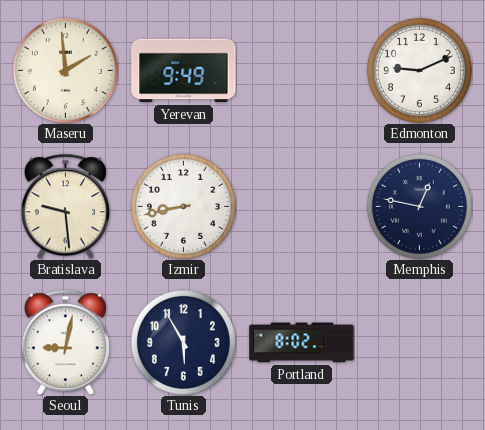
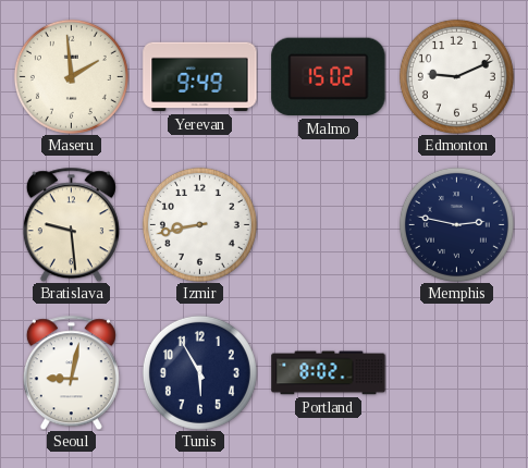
Malmo: none -> 15:02
Memphis: 12:47 -> 2:47
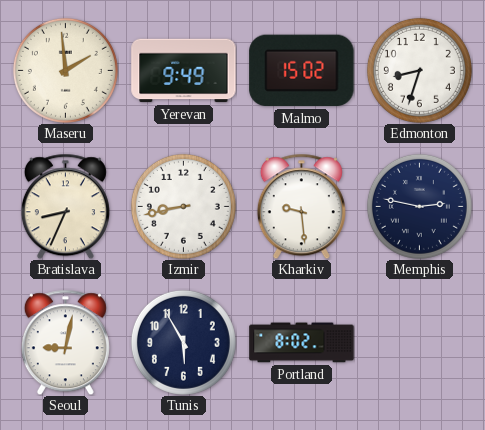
Edmonton: 9:11 -> 8:33
Bratislava: 9:29 -> 8:34
Kharkiv: none -> 9:29
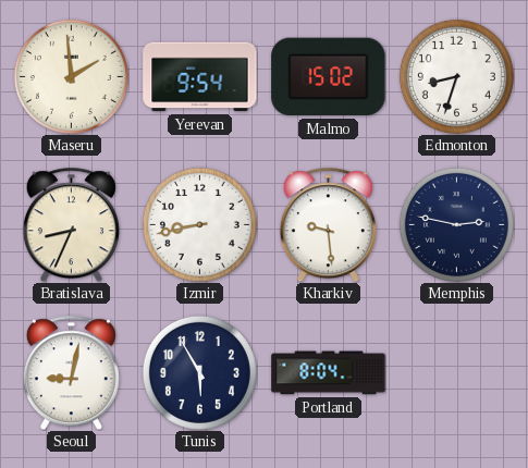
Yerevan: 9:49 -> 9:54
Portland: 8:02 -> 8:04
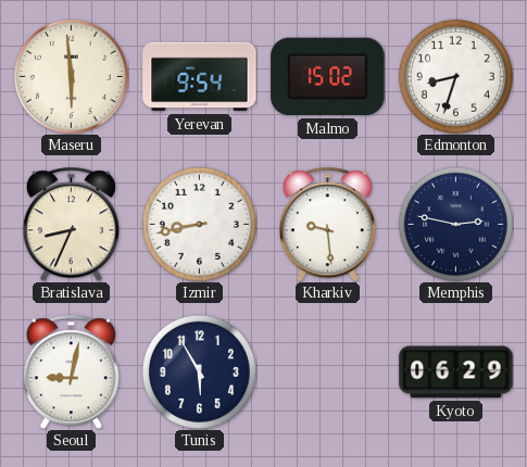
Maseru: 1:59 -> 5:59
Portland: 8:04 -> none
Kyoto: none -> 06:29
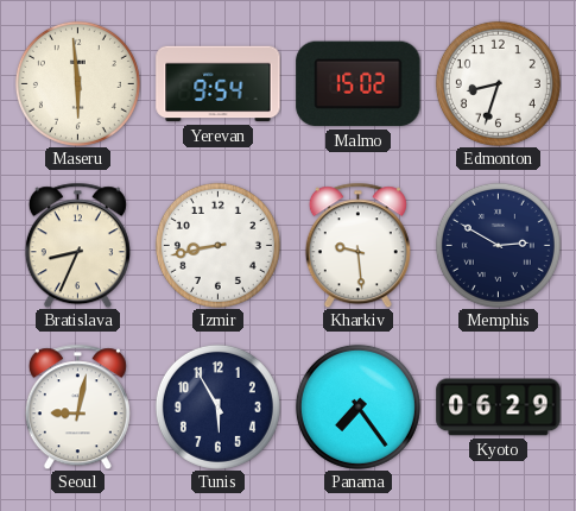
Memphis: 2:47 -> 2:50
Panama: none -> 7:24
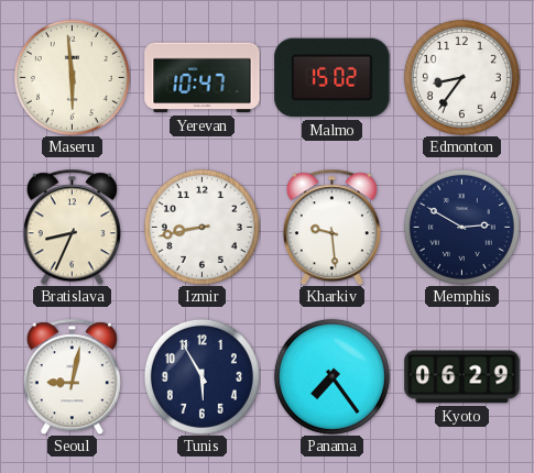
Yerevan: 9:54 -> 10:47
Edmonton: 8:33 -> 8:36
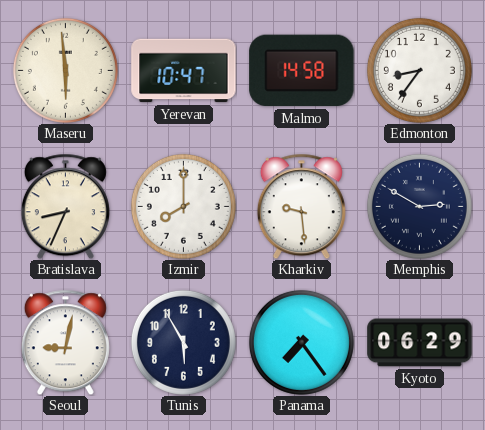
Malmo: 15:02 -> 14:58
Izmir: 8:43 -> 8:00
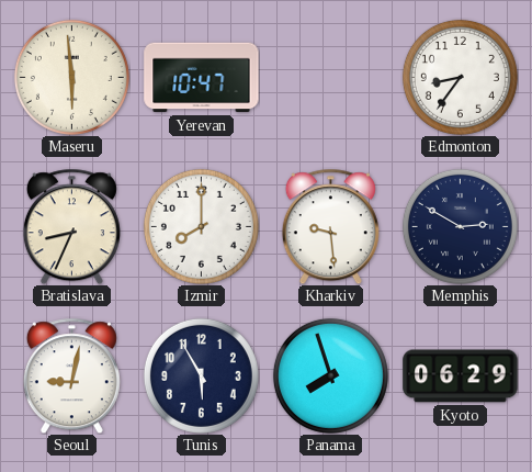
Malmo: 14:58 -> none
Panama: 7:24 -> 7:57
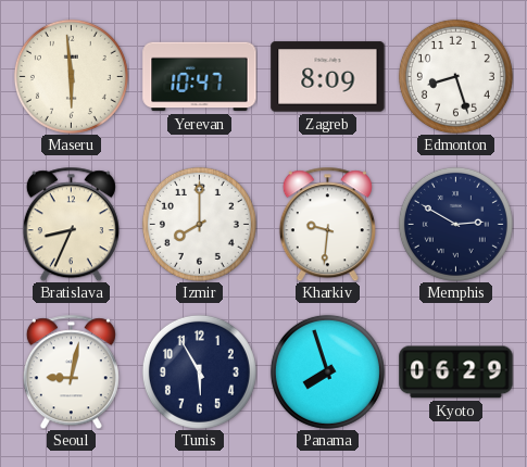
Zagreb: none -> 8:09
Edmonton: 8:36 -> 8:27
Kharkiv: 9:29 -> 9:31
